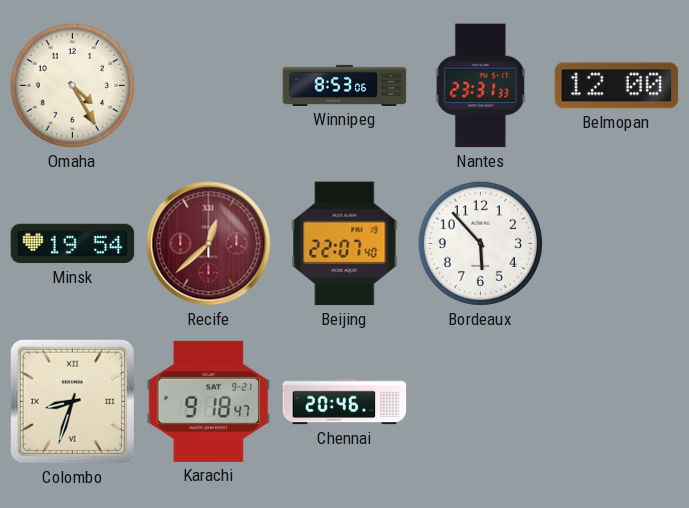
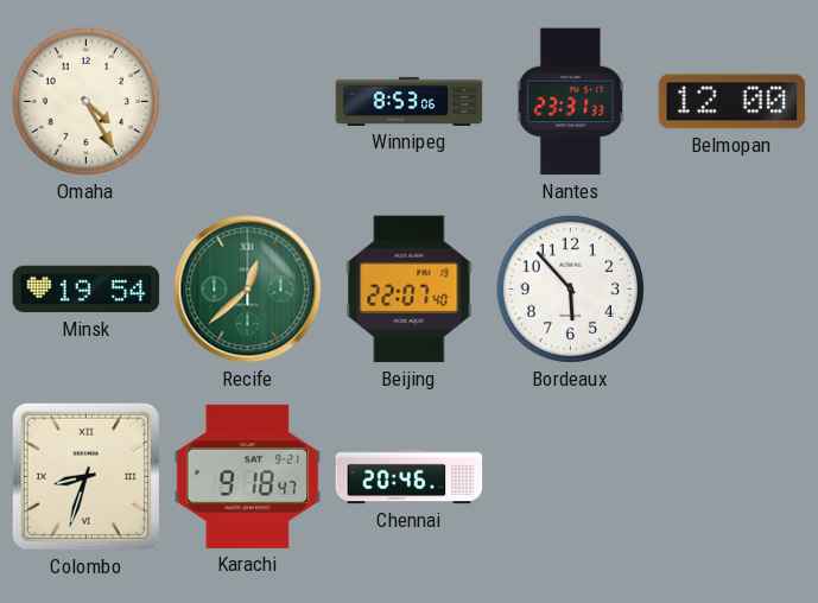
Recife dial: burgundy -> green
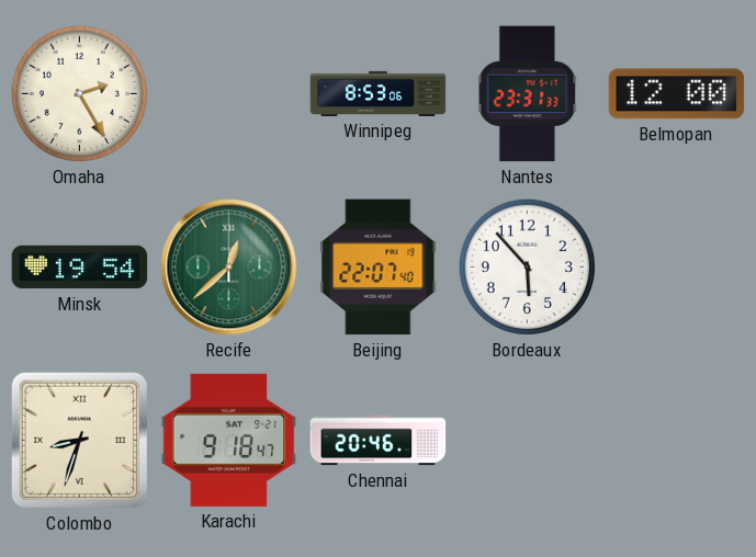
Omaha: 4:25 -> 2:25
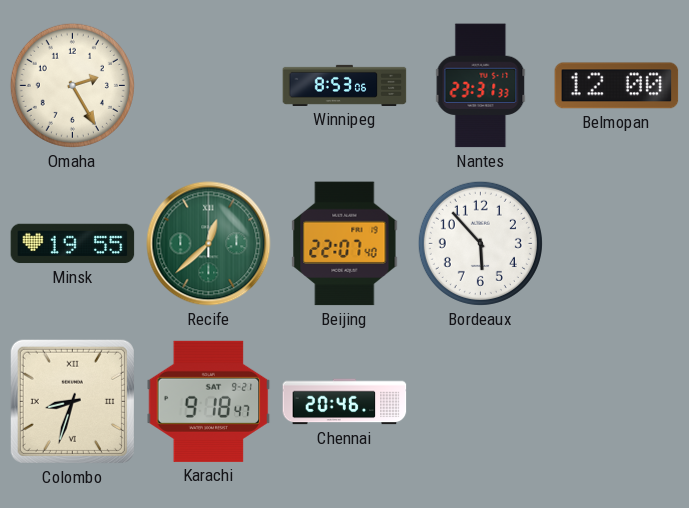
Minsk: 19:54 -> 19:55
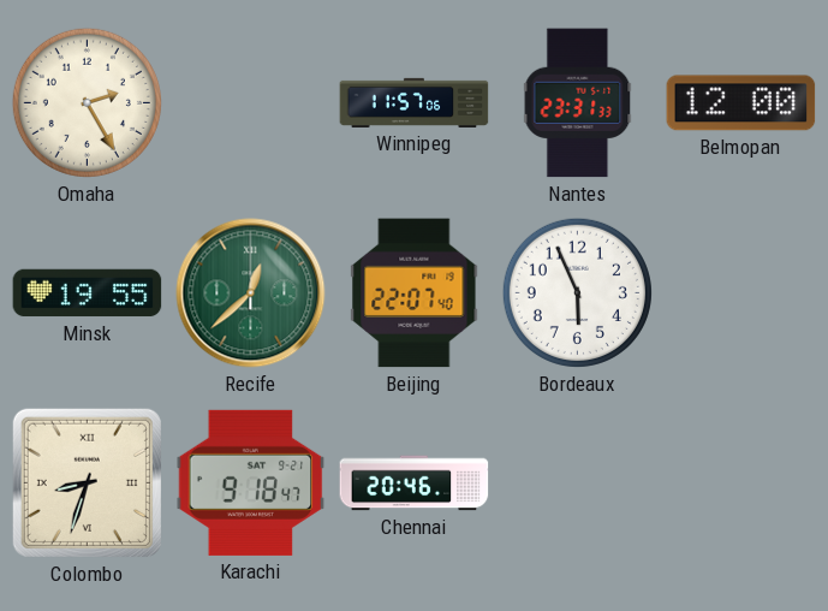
Winnipeg: 8:53 -> 11:57
Bordeaux: 5:53 -> 5:56
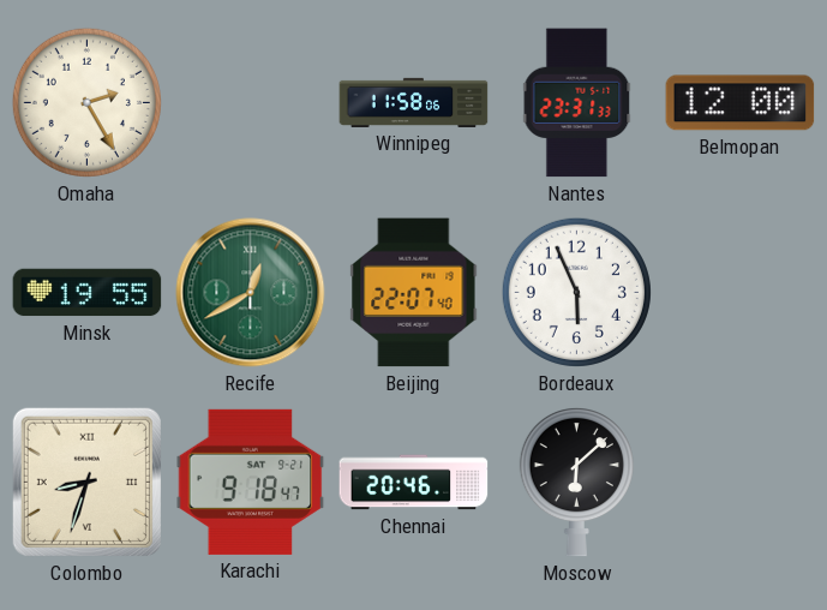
Winnipeg: 11:57 -> 11:58
Recife: 12:38 -> 12:40
Moscow: none -> 6:08
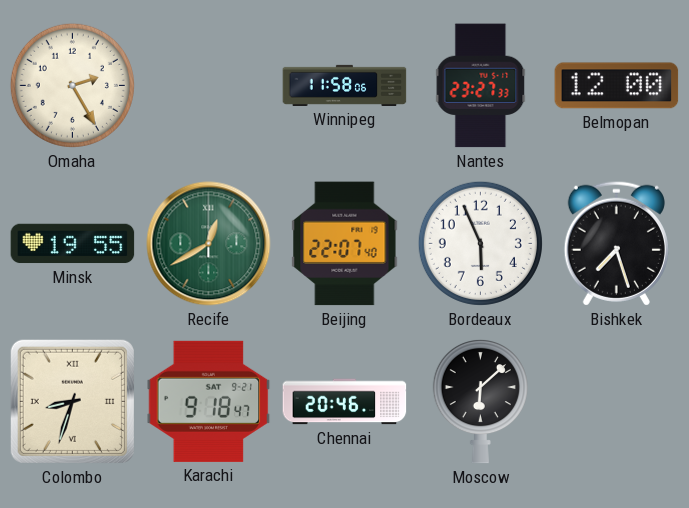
Nantes: 23:31 -> 23:27
Bishkek: none -> 7:27
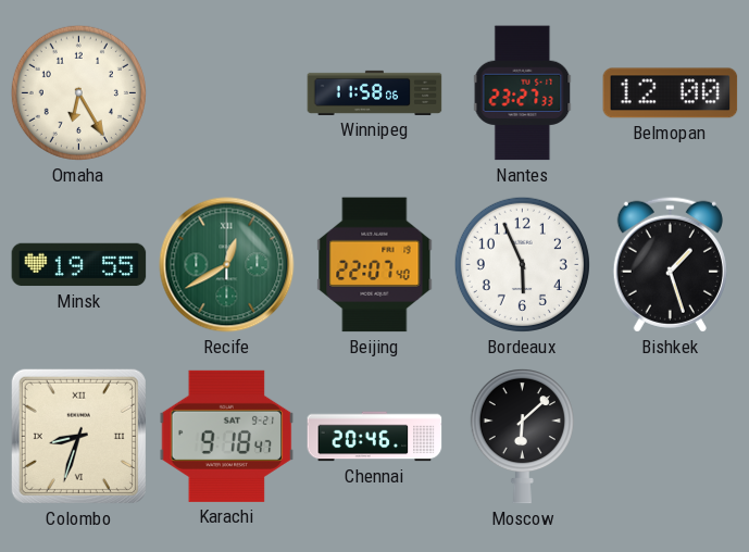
Omaha: 2:25 -> 6:25
Bishkek: 7:27 -> 1:27
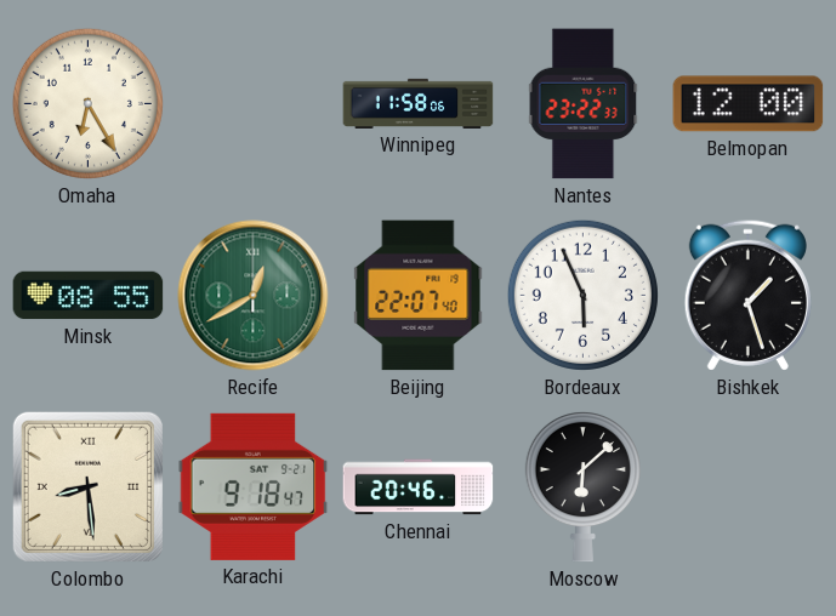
Nantes: 23:27 -> 23:22
Minsk: 19:55 -> 08:55
Colombo: 8:33 -> 8:29
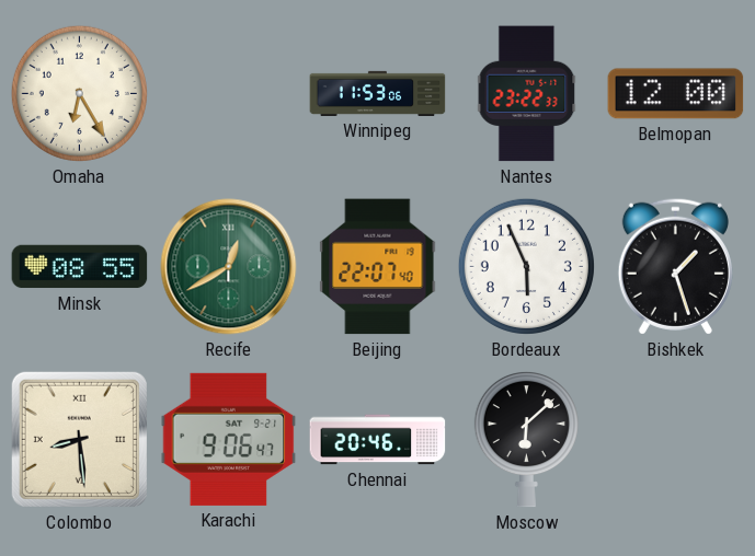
Winnipeg: 11:58 -> 11:53
Karachi: 9:18 -> 9:06
